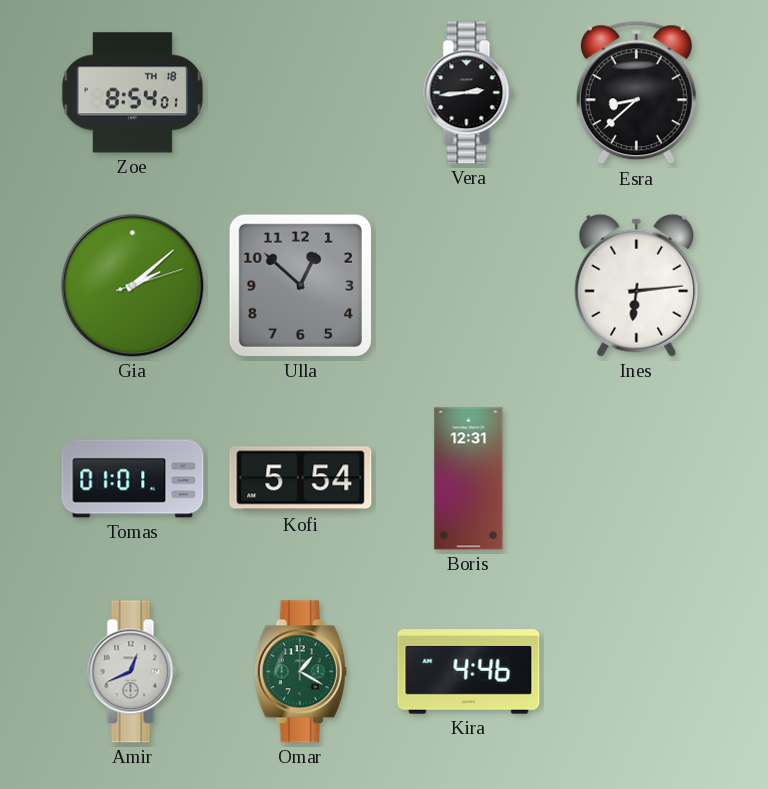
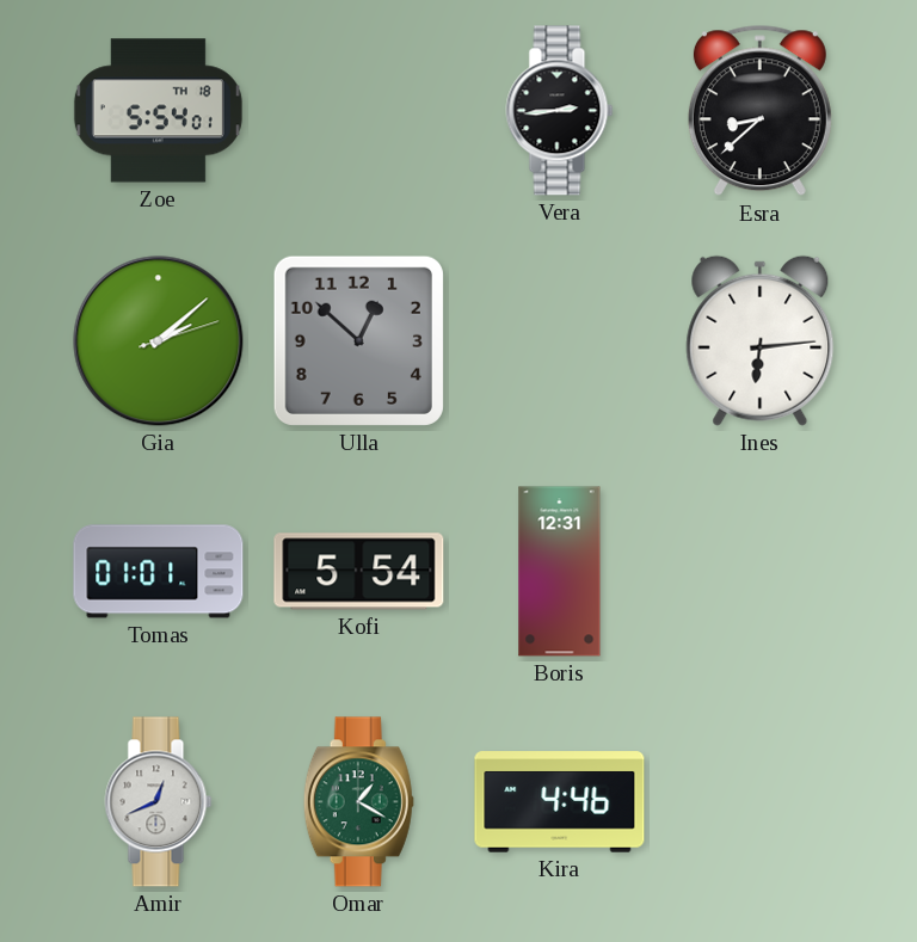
Zoe: 8:54 -> 5:54
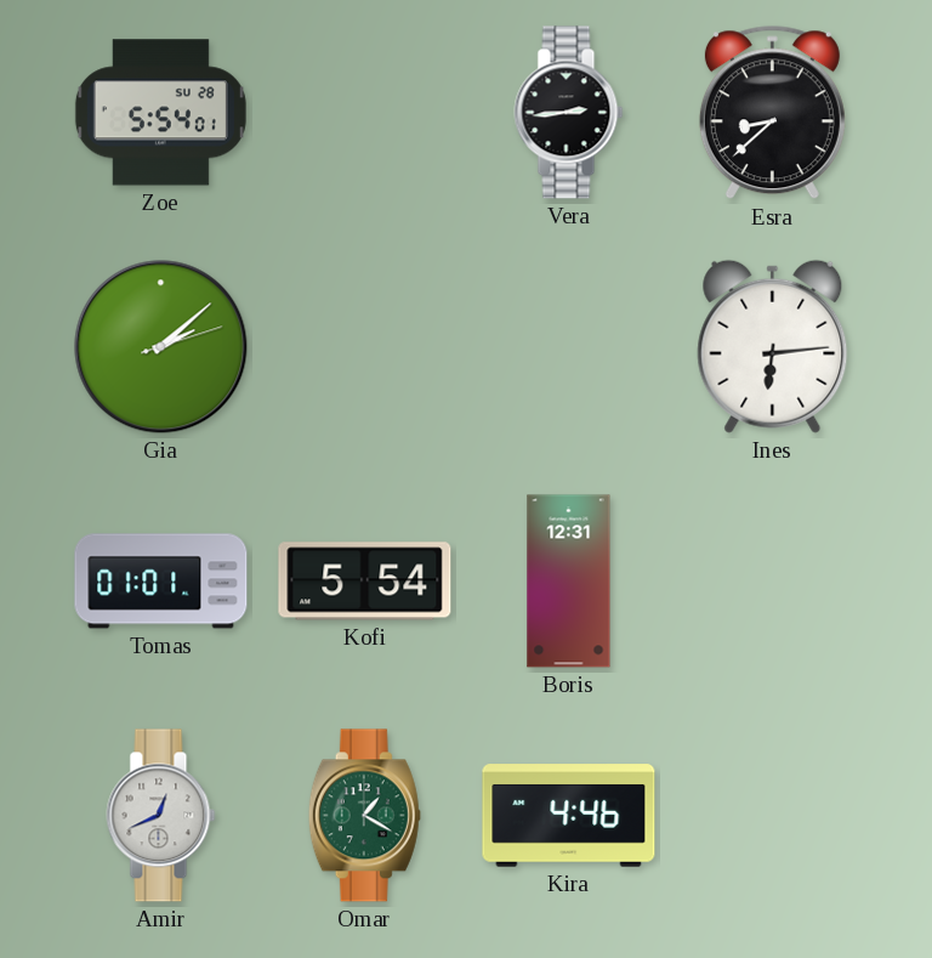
Zoe date: TH 18 -> SU 28
Ulla: 12:52 -> none
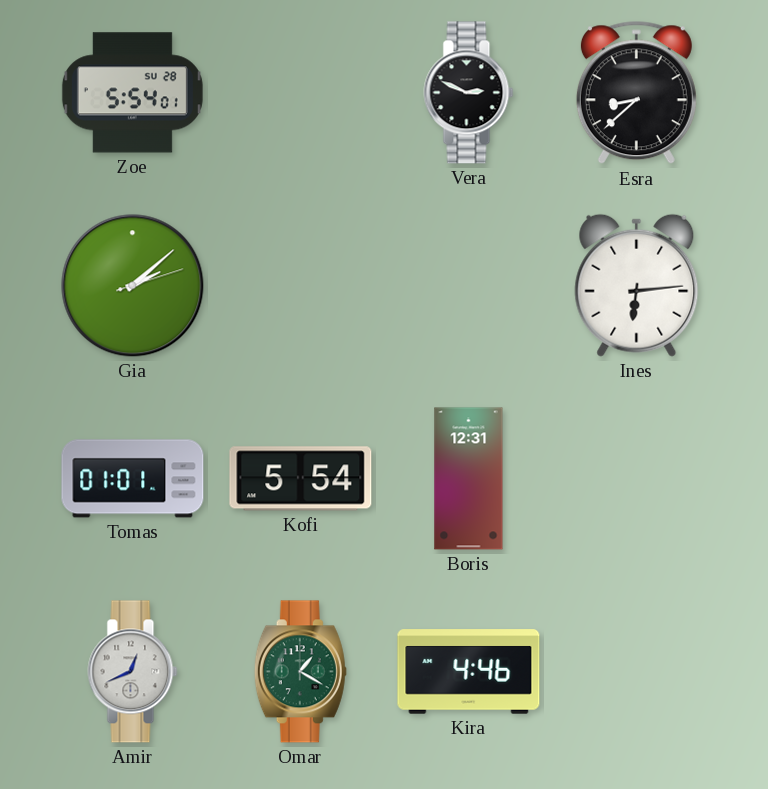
Vera: 2:44 -> 2:49
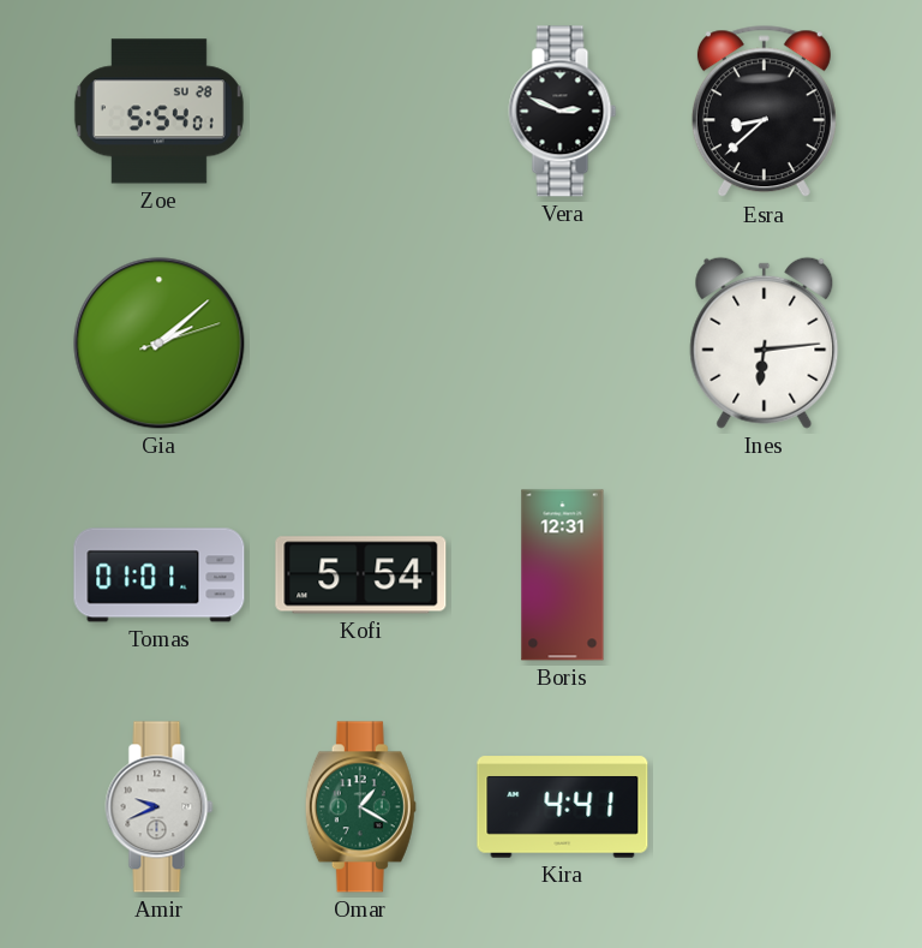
Amir: 12:41 -> 9:41
Kira: 4:46 -> 4:41
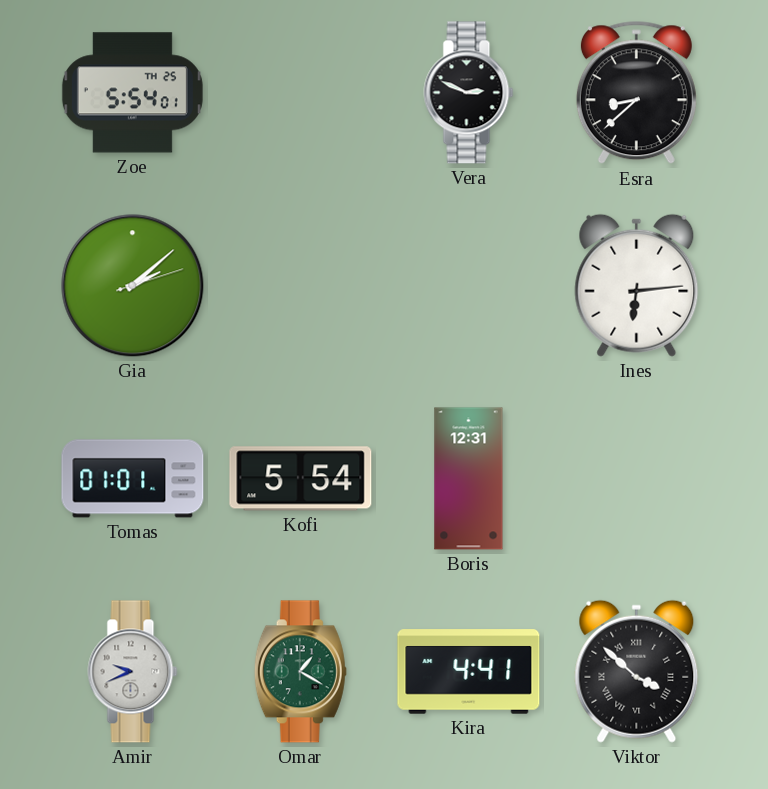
Zoe date: SU 28 -> TH 25
Viktor: none -> 3:52
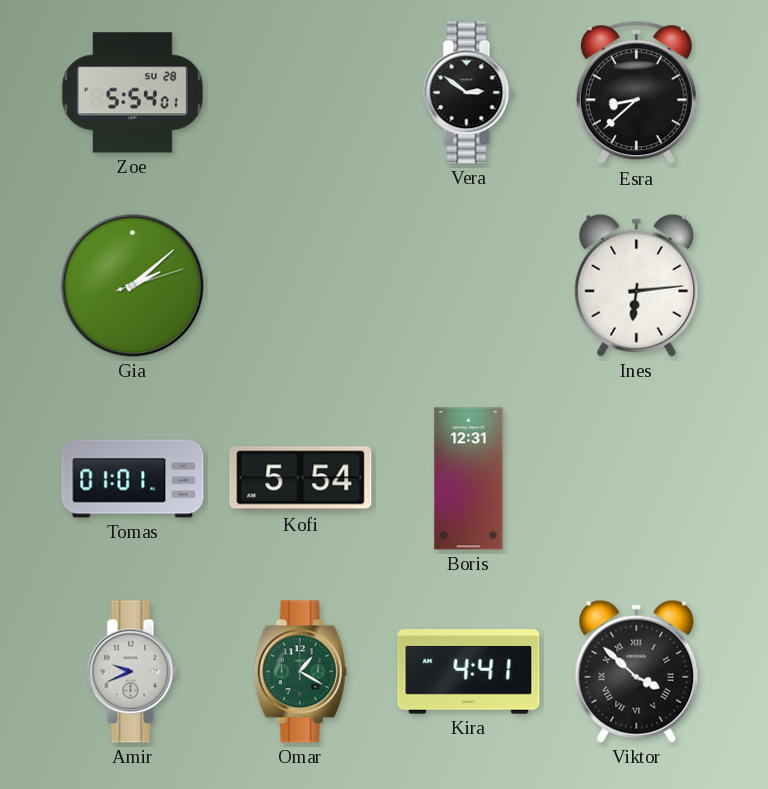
Zoe date: TH 25 -> SU 28
Vera: 2:49 -> 2:51
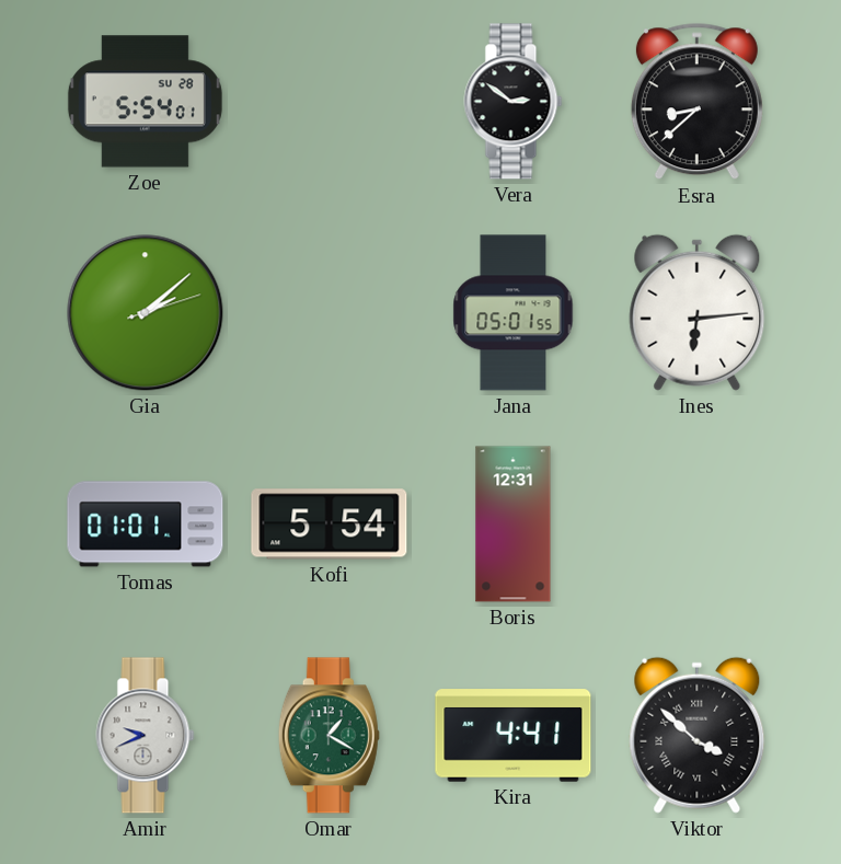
Jana: none -> 05:01
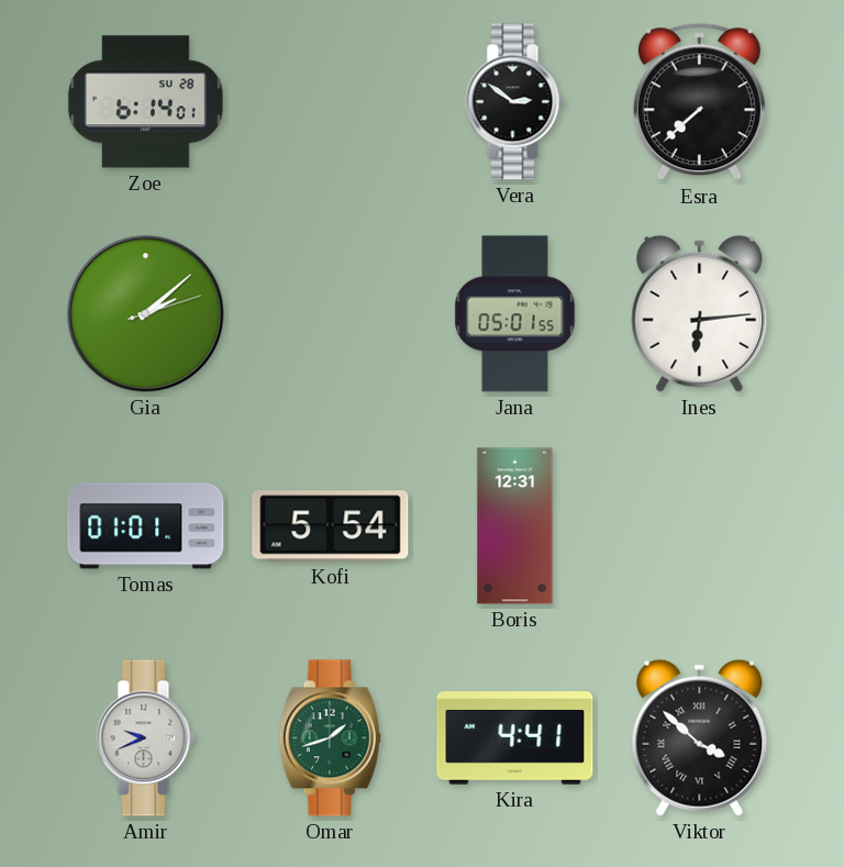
Zoe: 5:54 -> 6:14
Esra: 8:38 -> 7:38
Omar: 1:20 -> 1:42
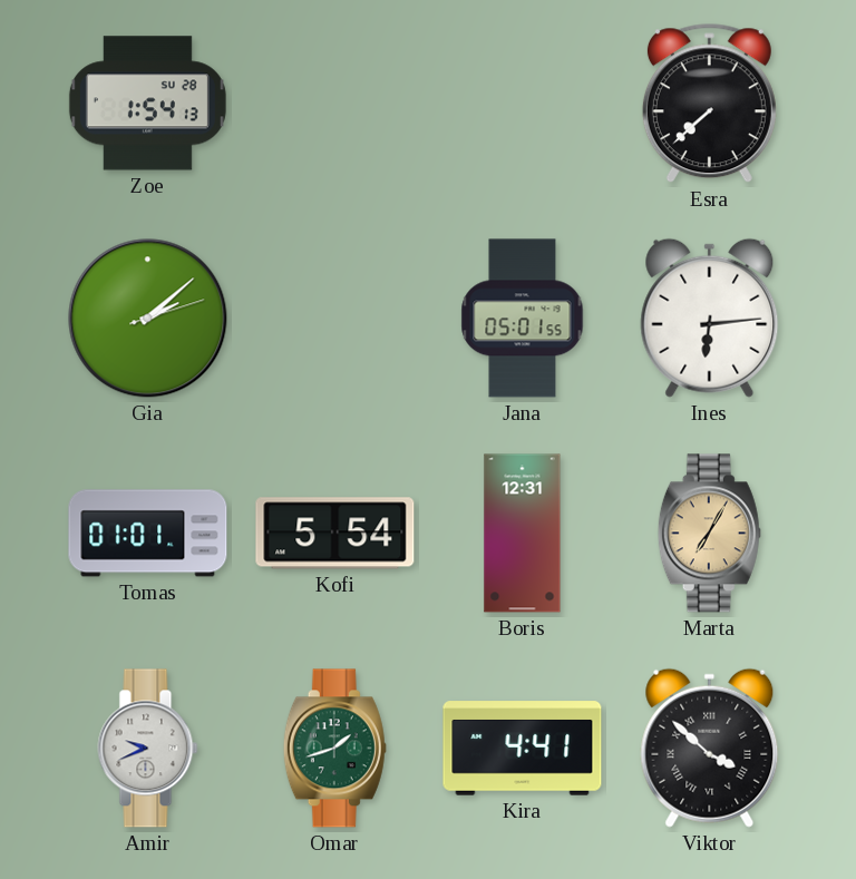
Zoe: 6:14 -> 1:54
Vera: 2:51 -> none
Marta: none -> 7:05
